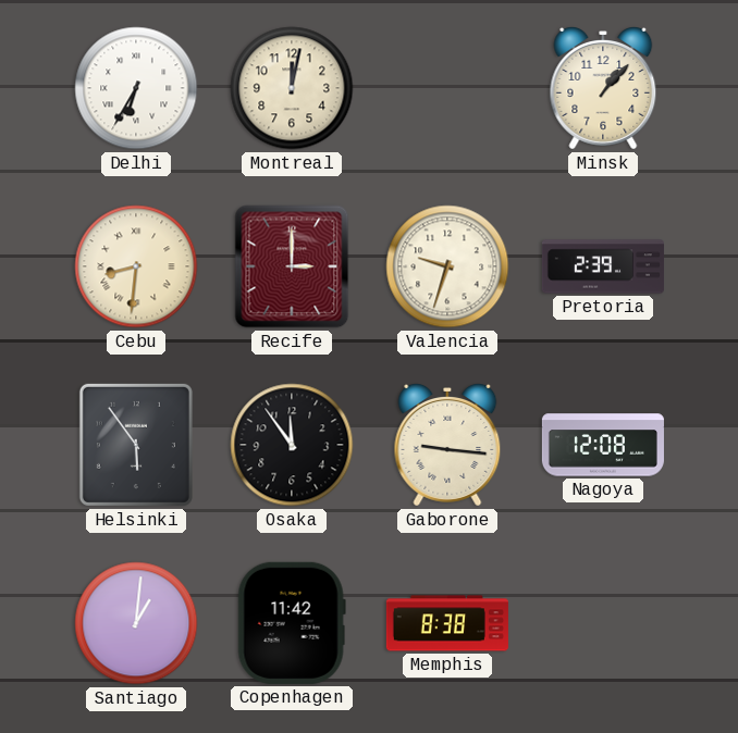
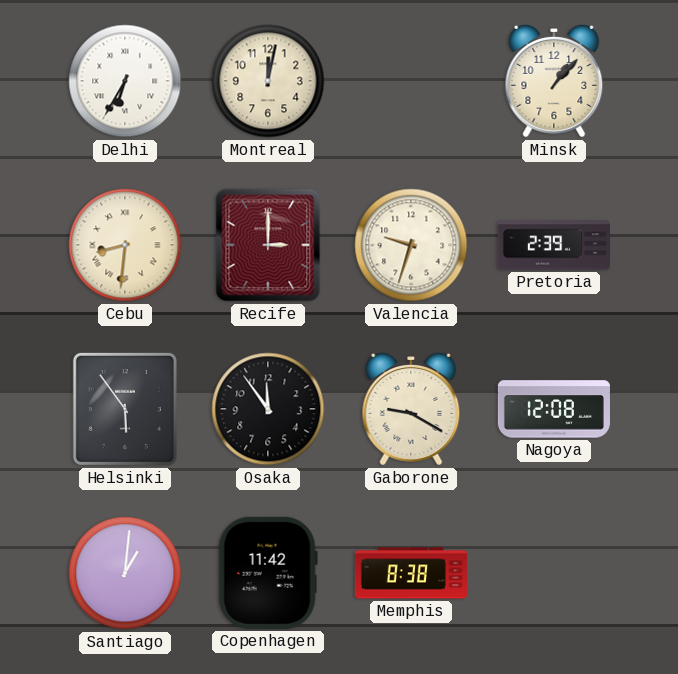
Gaborone: 9:16 -> 9:20
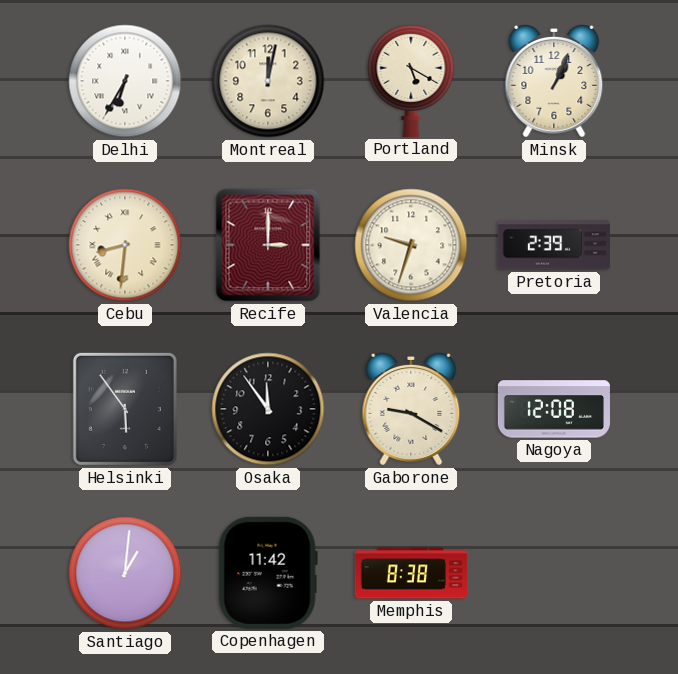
Portland: none -> 5:20
Minsk: 1:07 -> 1:04
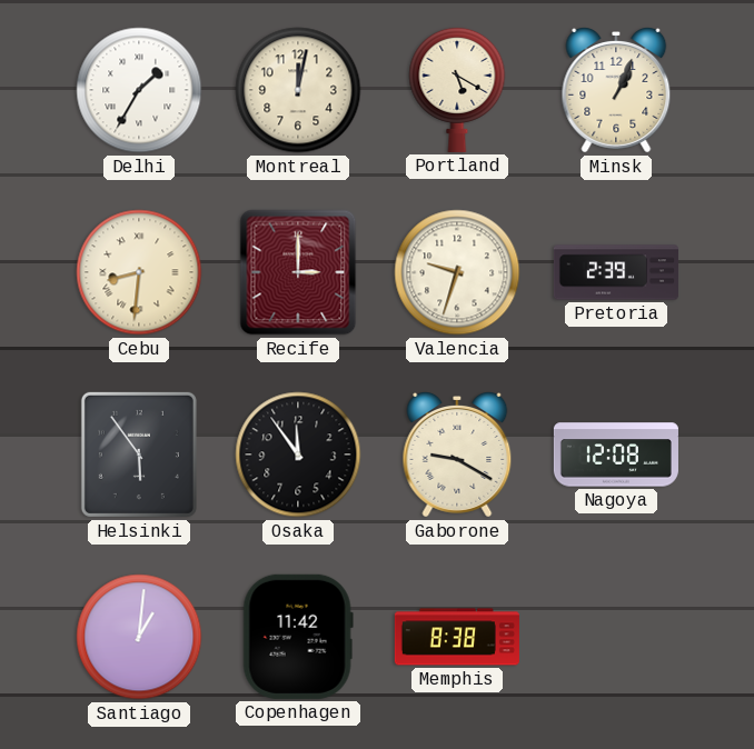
Delhi: 6:35 -> 1:35
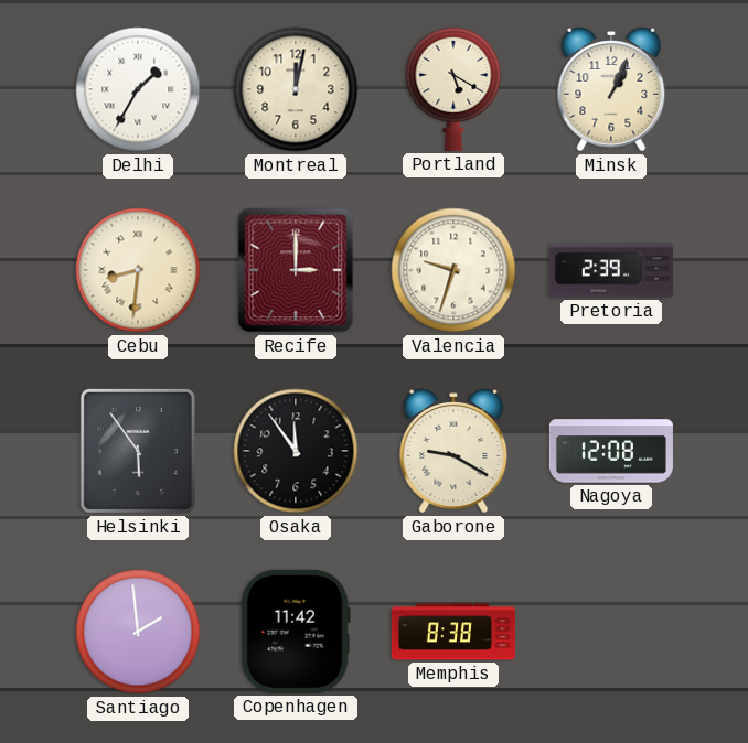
Santiago: 1:01 -> 1:59
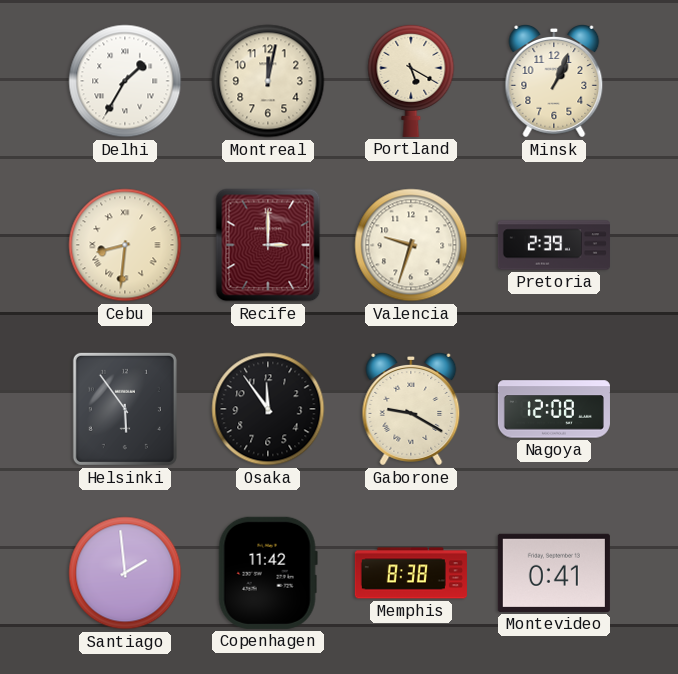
Montevideo: none -> 0:41
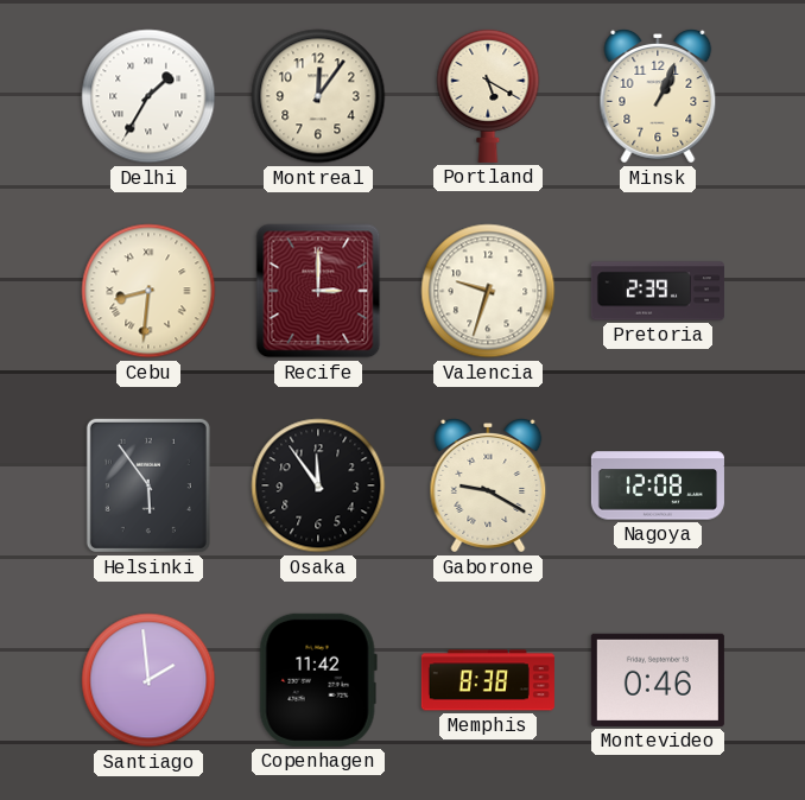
Montreal: 12:02 -> 12:06
Montevideo: 0:41 -> 0:46
